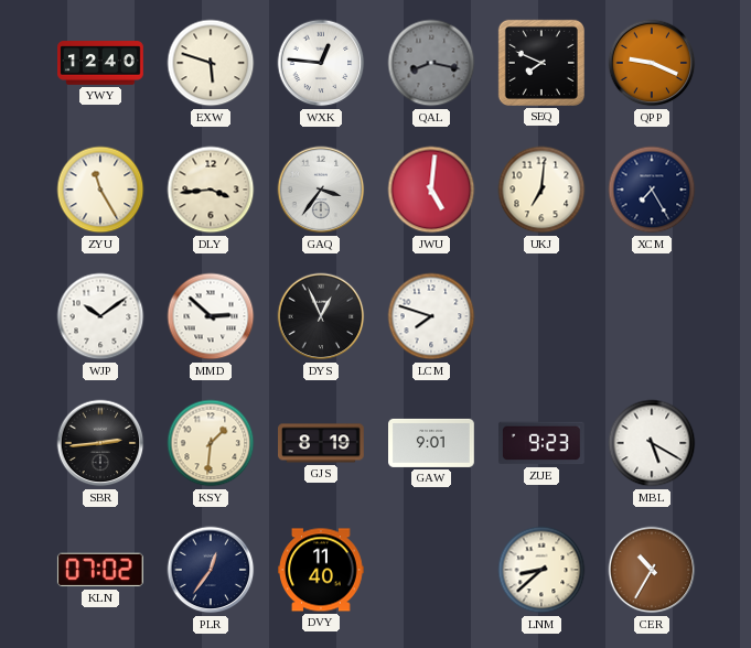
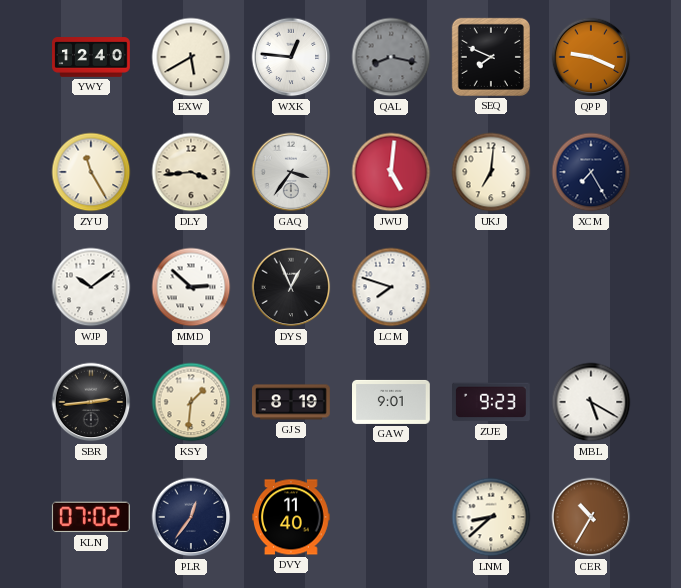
EXW: 5:48 -> 5:40
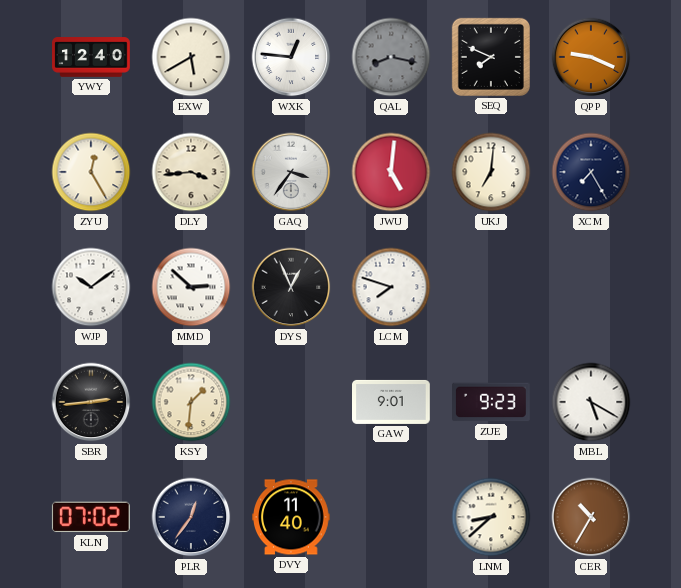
ZYU: 11:25 -> 12:25
GJS: 8:19 -> none
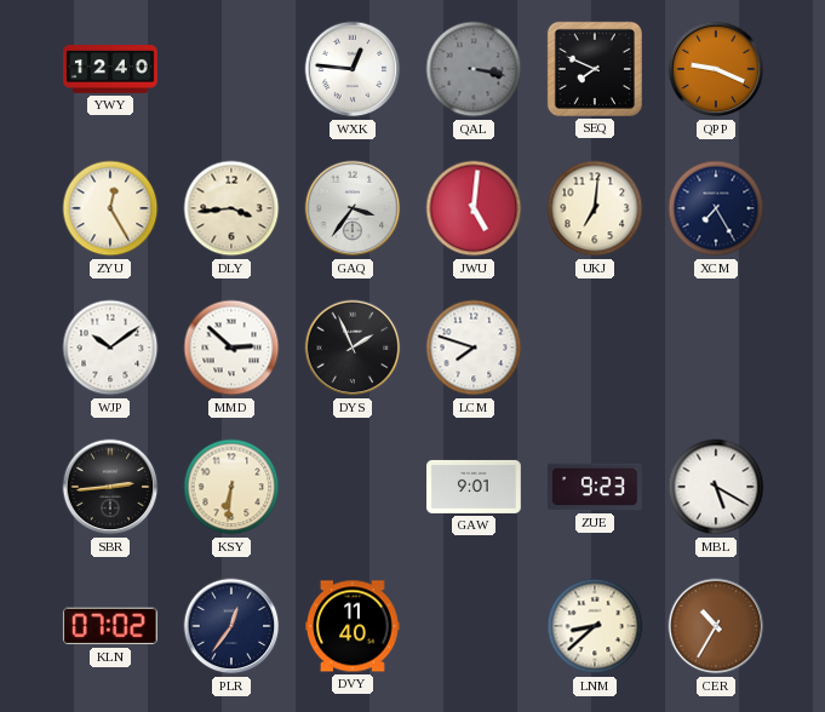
EXW: 5:40 -> none
QAL: 8:17 -> 3:17
DYS: 12:56 -> 1:56
KSY: 1:31 -> 6:31
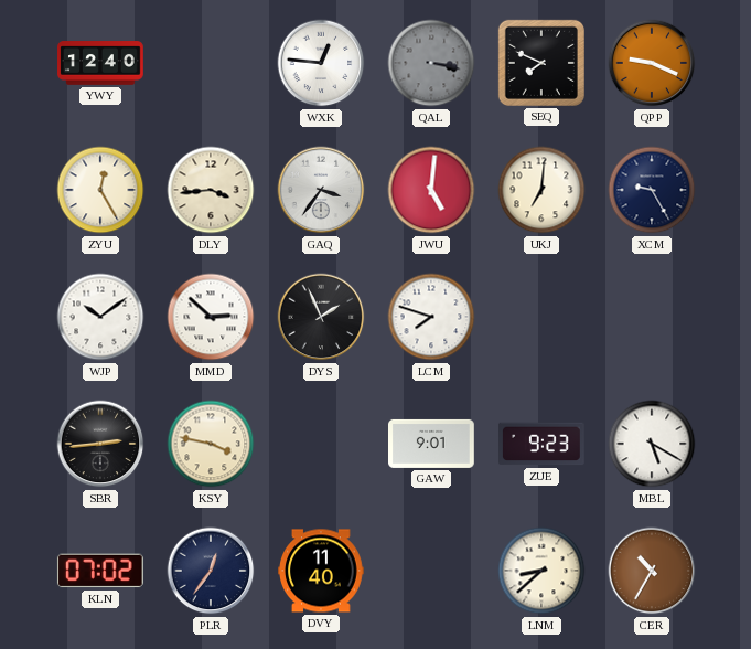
XCM: 7:25 -> 9:25
KSY: 6:31 -> 3:47
